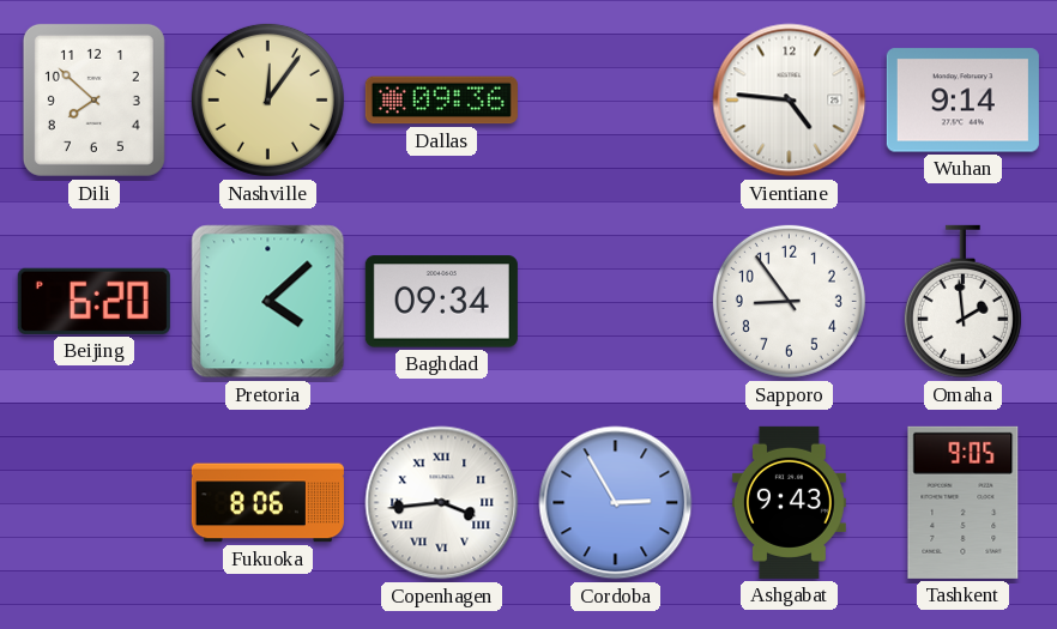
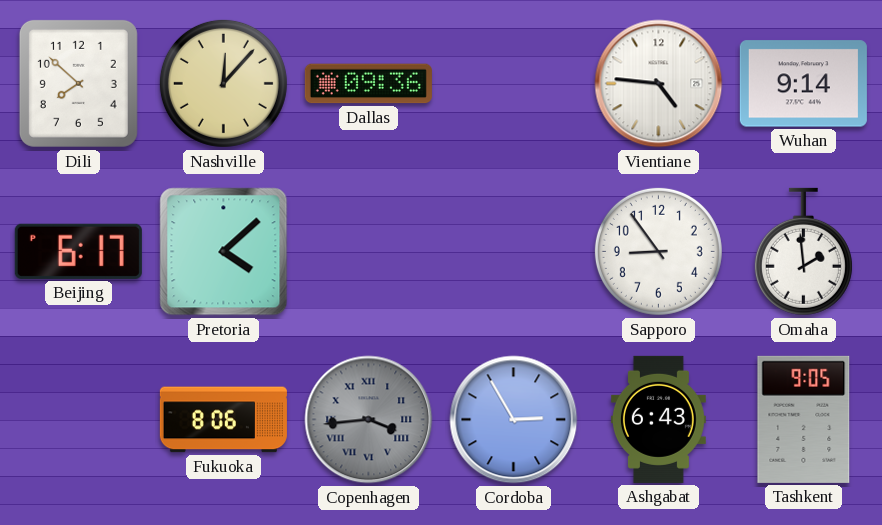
Nashville: 12:06 -> 12:07
Beijing: 6:20 -> 6:17
Baghdad: 09:34 -> none
Copenhagen dial: white -> grey
Ashgabat: 9:43 -> 6:43
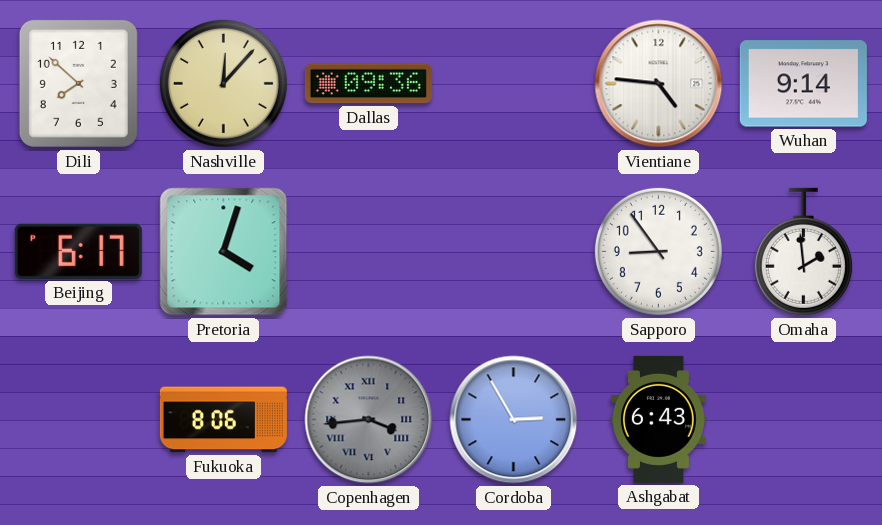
Pretoria: 4:08 -> 4:03
Tashkent: 9:05 -> none
